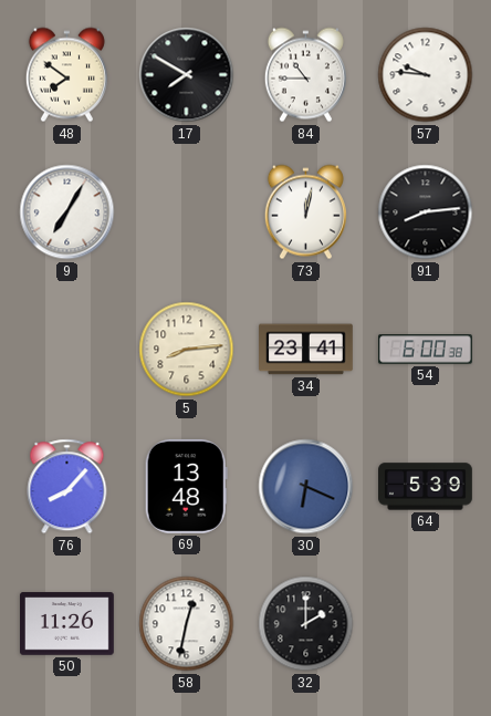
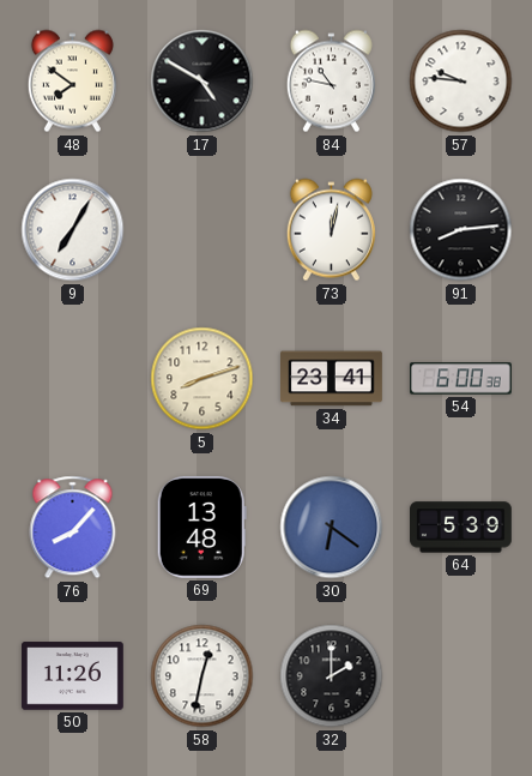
17: 7:50 -> 4:50
84: 10:45 -> 10:47
5: 8:14 -> 8:12
30: 6:19 -> 6:21
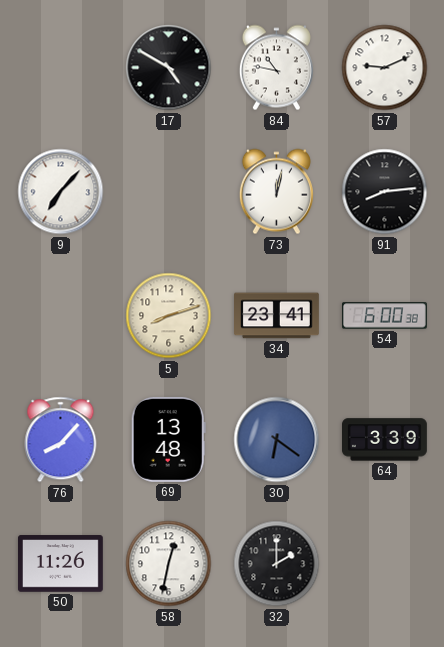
48: 7:51 -> none
57: 9:46 -> 9:11
9: 7:05 -> 7:07
64: 5:39 -> 3:39
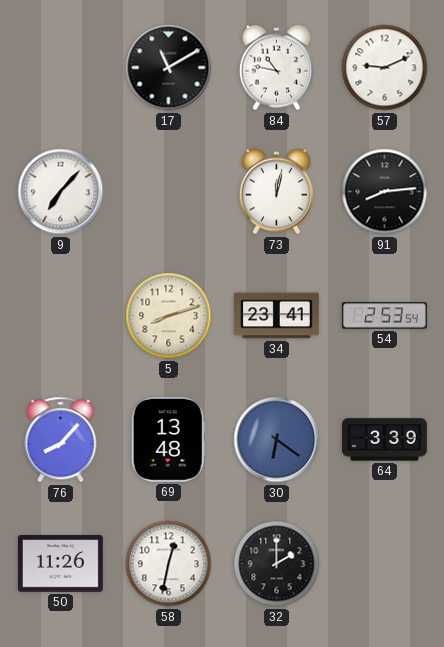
17: 4:50 -> 11:10
54: 6:00 -> 2:53
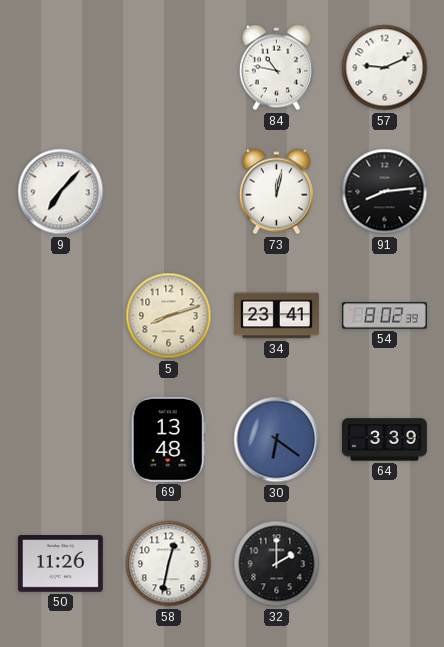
17: 11:10 -> none
54: 2:53 -> 8:02
76: 8:07 -> none
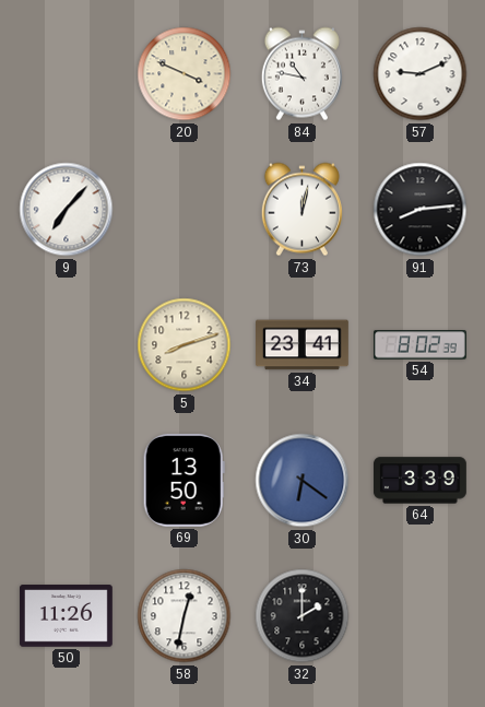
20: none -> 3:49
69: 13:48 -> 13:50
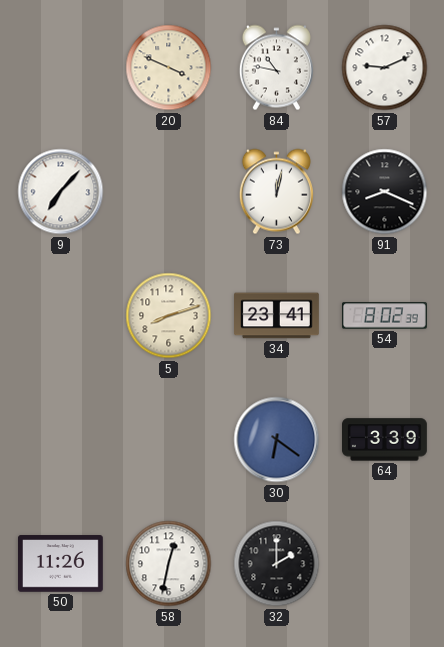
91: 8:14 -> 8:19
69: 13:50 -> none
